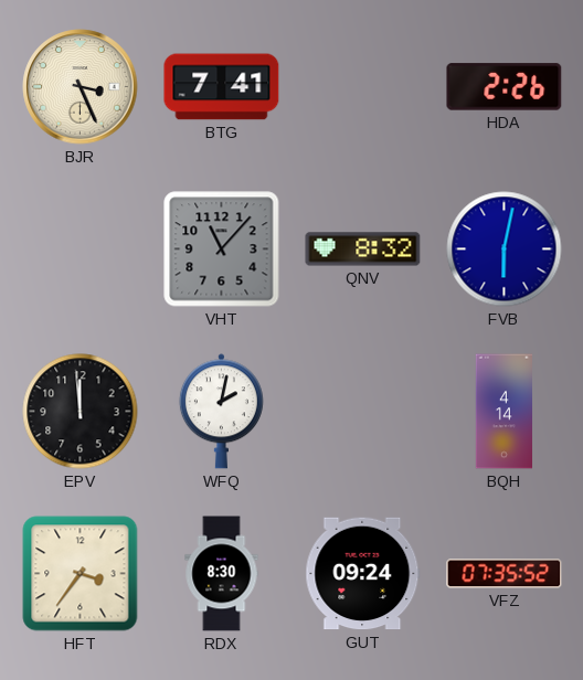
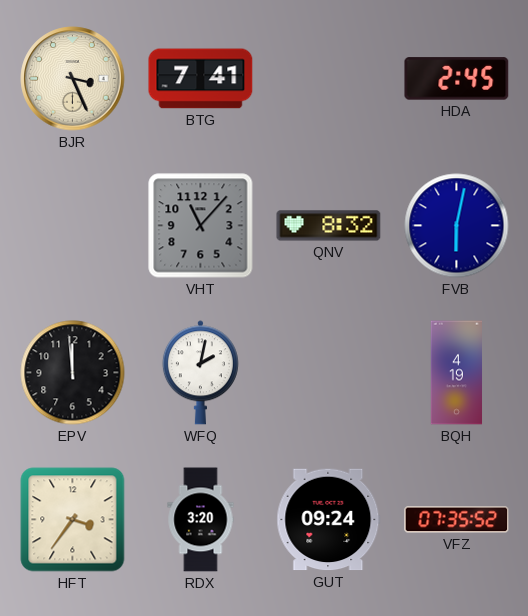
HDA: 2:26 -> 2:45
BQH: 4:14 -> 4:19
RDX: 8:30 -> 3:20
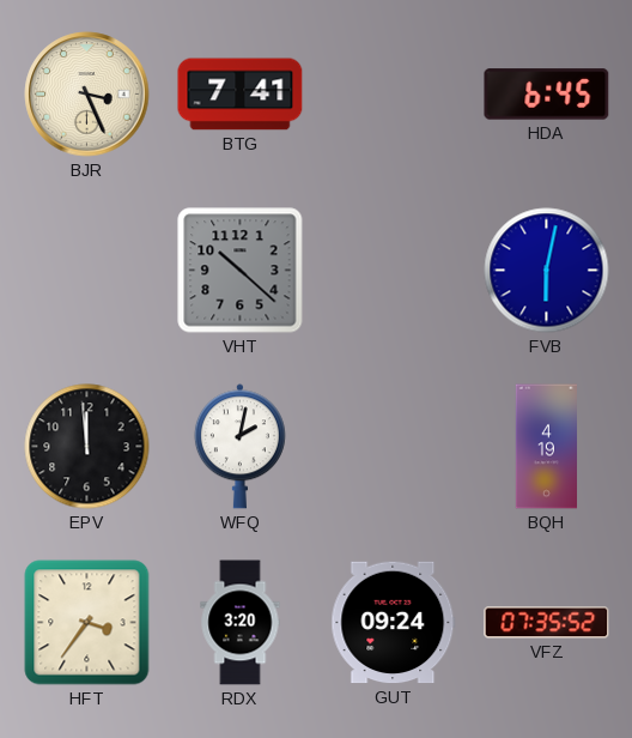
HDA: 2:45 -> 6:45
VHT: 11:07 -> 10:22
QNV: 8:32 -> none
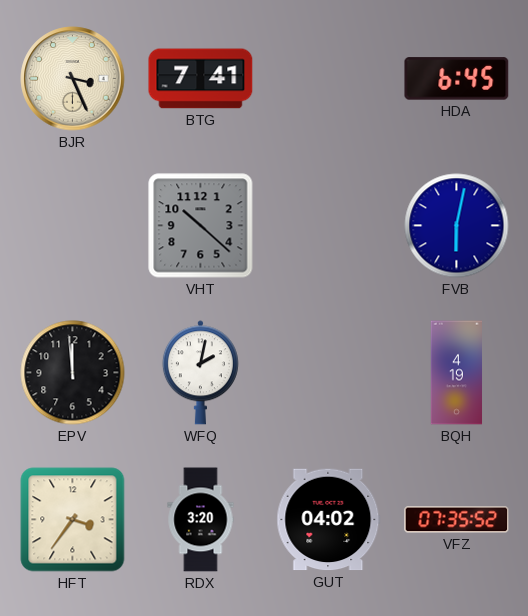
GUT: 09:24 -> 04:02
